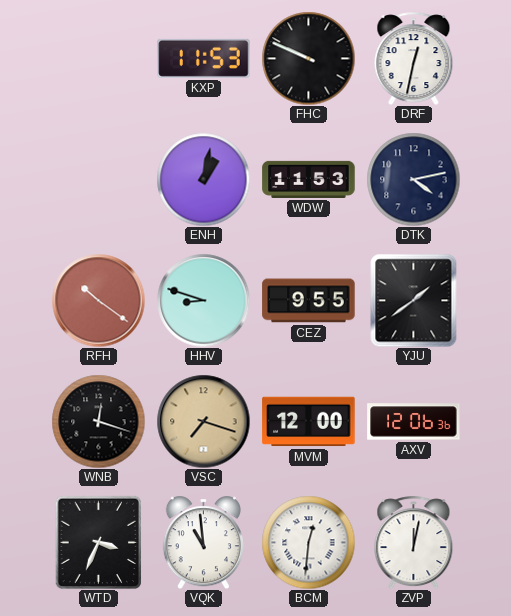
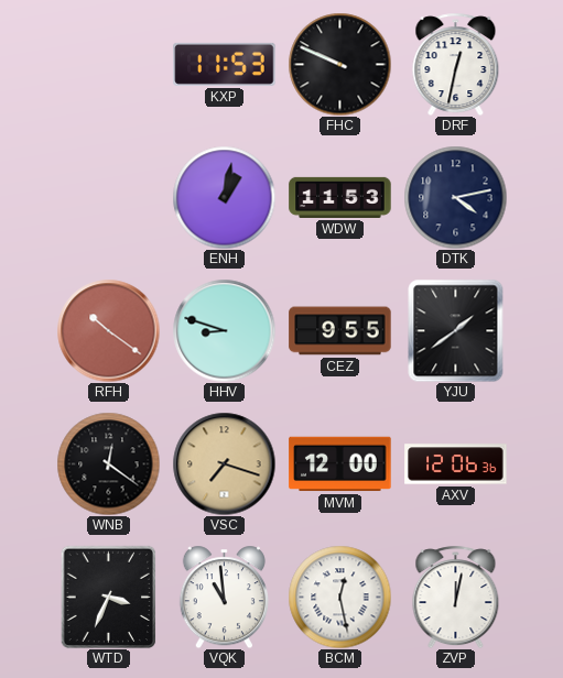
WNB: 12:18 -> 12:21
BCM: 12:31 -> 12:28
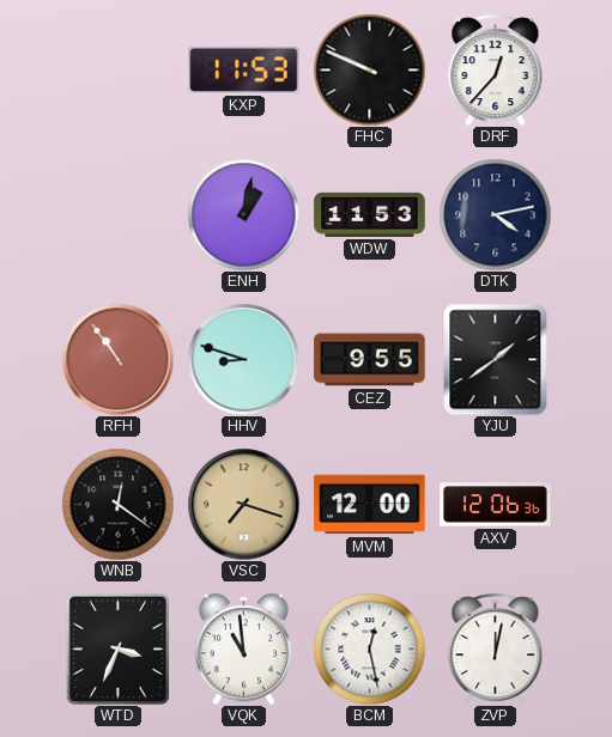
DRF: 12:32 -> 12:37
RFH: 10:21 -> 10:54
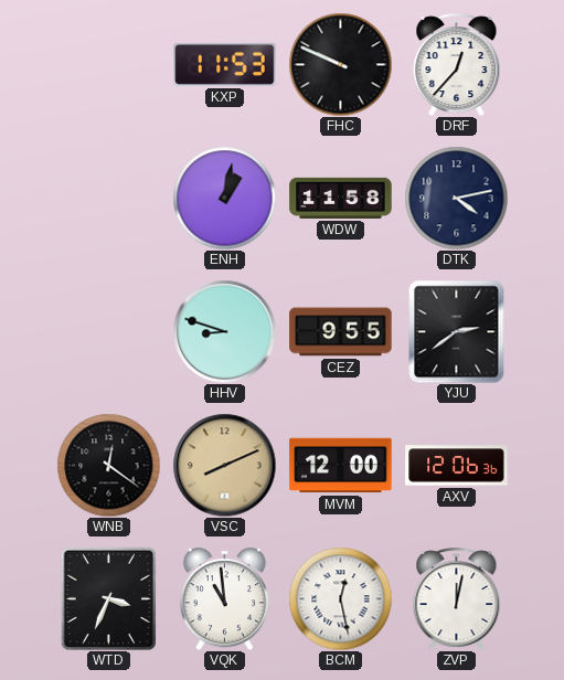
WDW: 11:53 -> 11:58
RFH: 10:54 -> none
YJU: 1:39 -> 2:39
VSC: 7:18 -> 8:11
